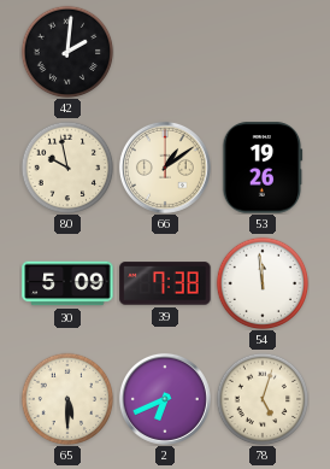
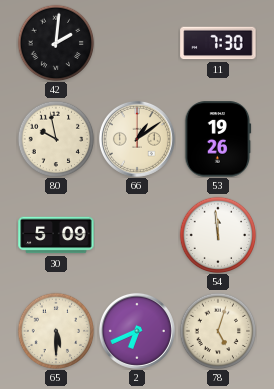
11: none -> 7:30
39: 7:38 -> none
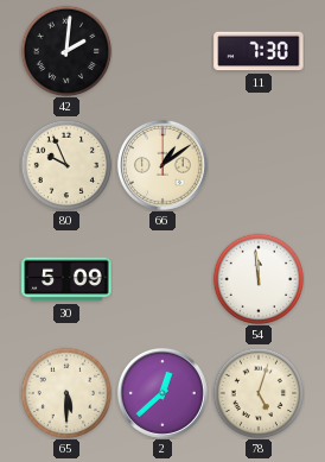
80: 9:58 -> 9:56
53: 19:26 -> none
2: 6:41 -> 12:38
